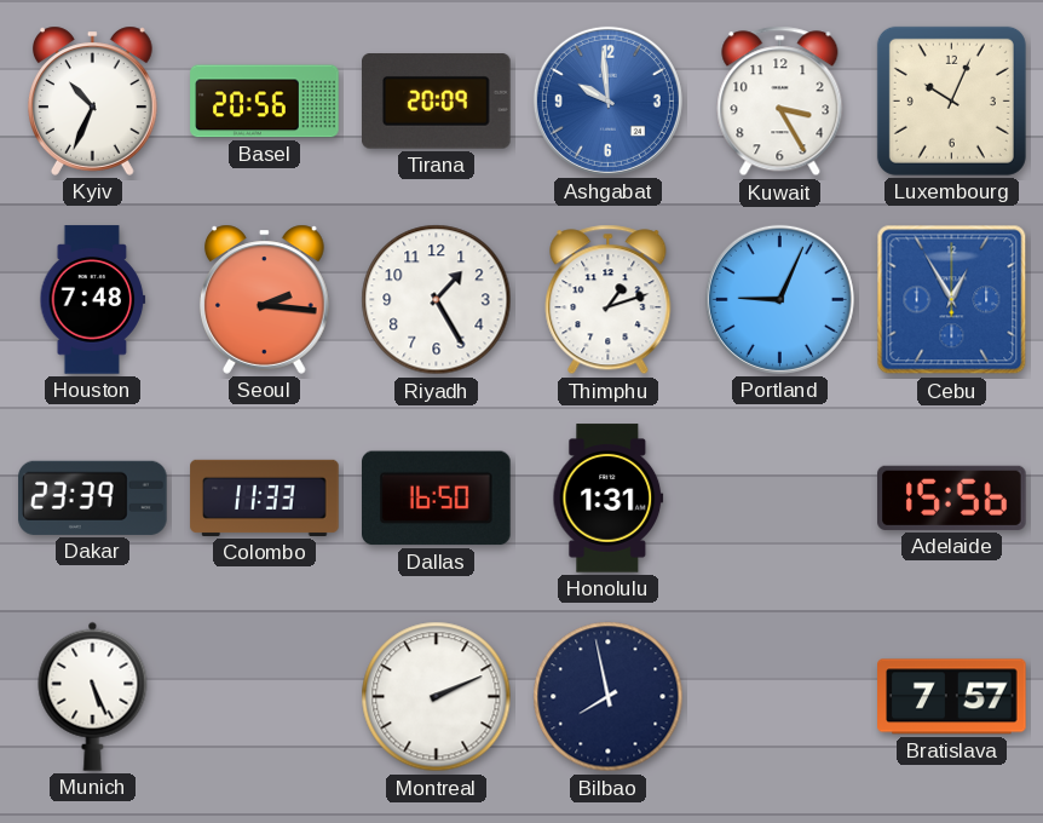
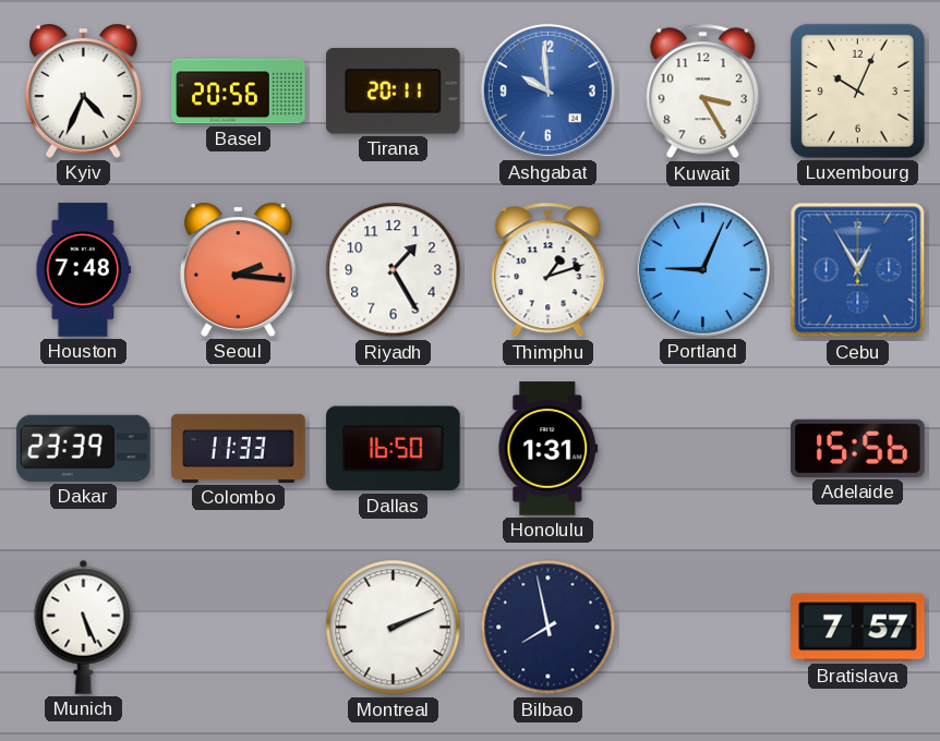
Kyiv: 10:34 -> 4:34
Tirana: 20:09 -> 20:11
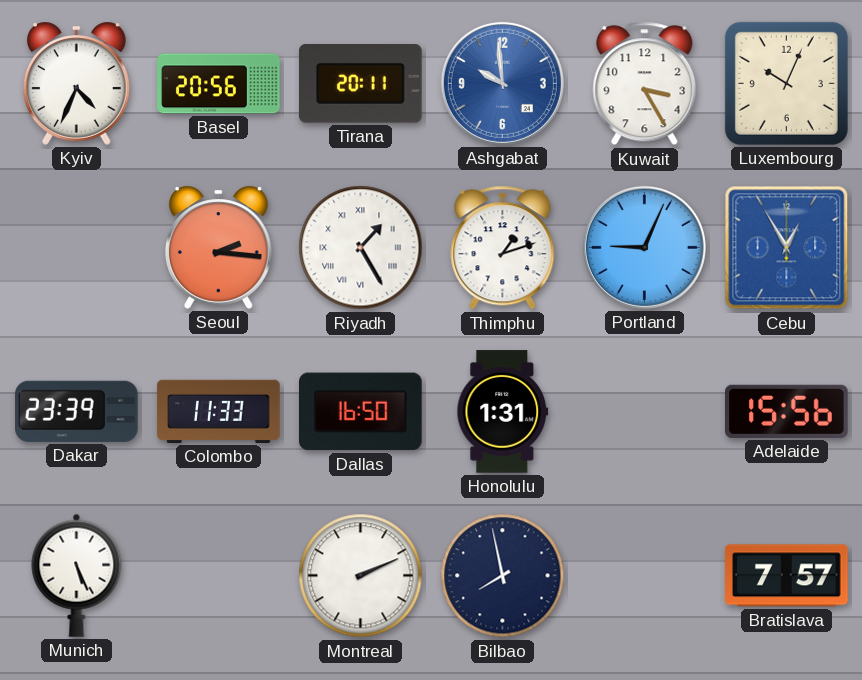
Houston: 7:48 -> none
Riyadh numerals: Arabic -> Roman
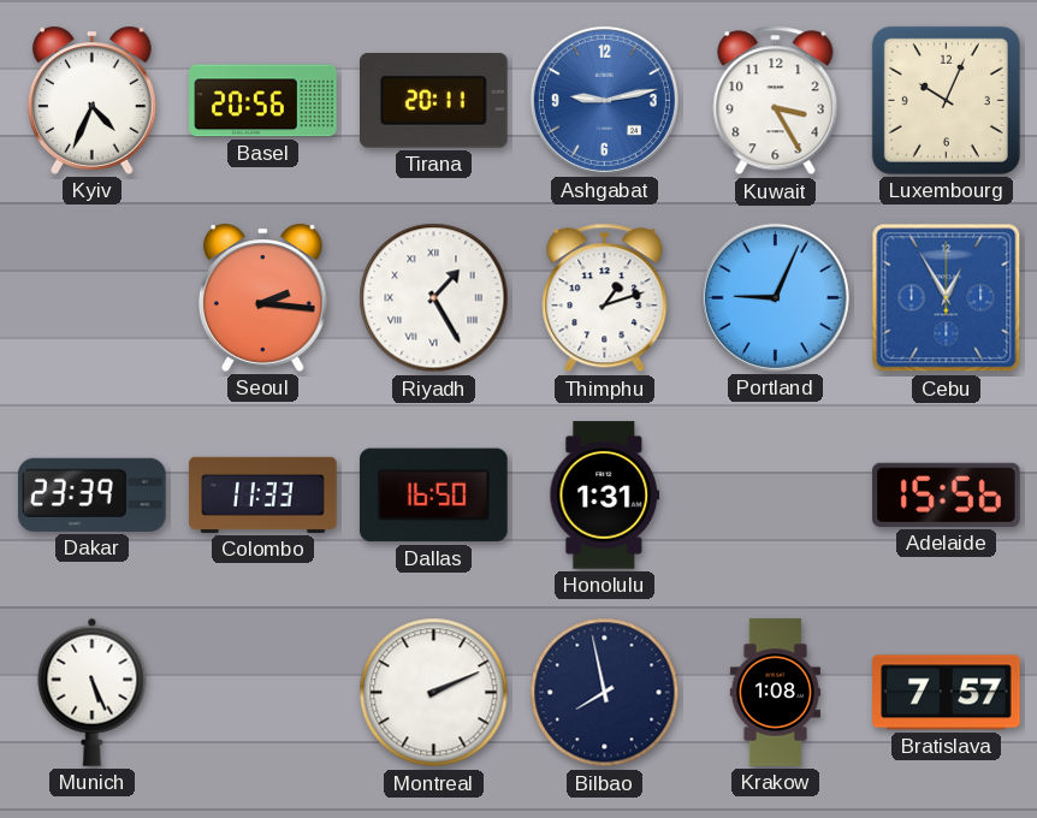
Ashgabat: 9:59 -> 9:13
Krakow: none -> 1:08
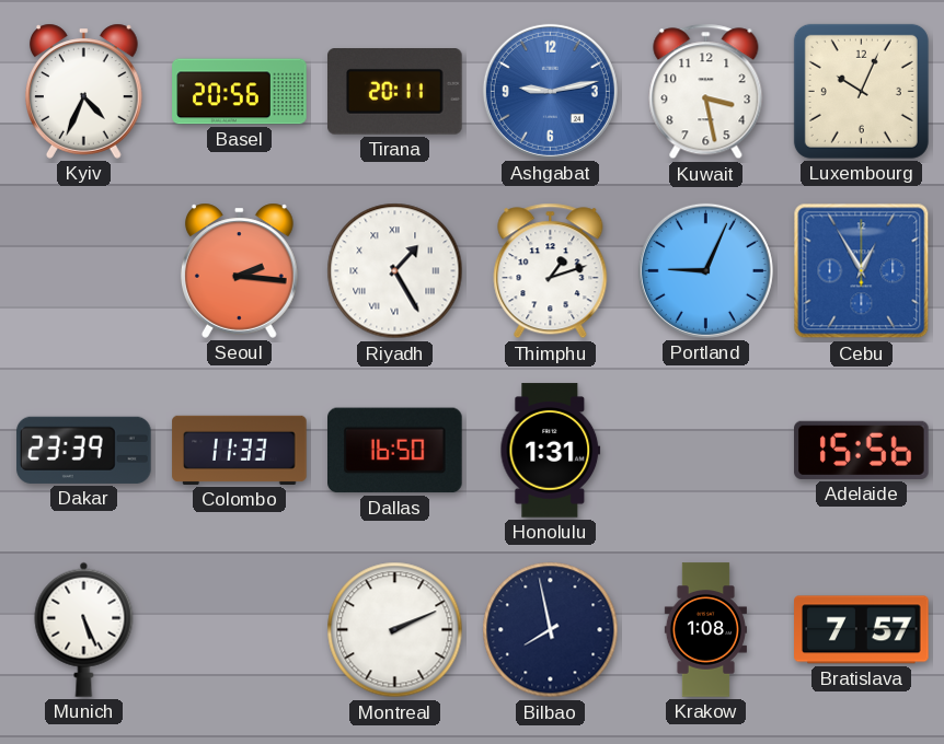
Kuwait: 3:25 -> 3:28
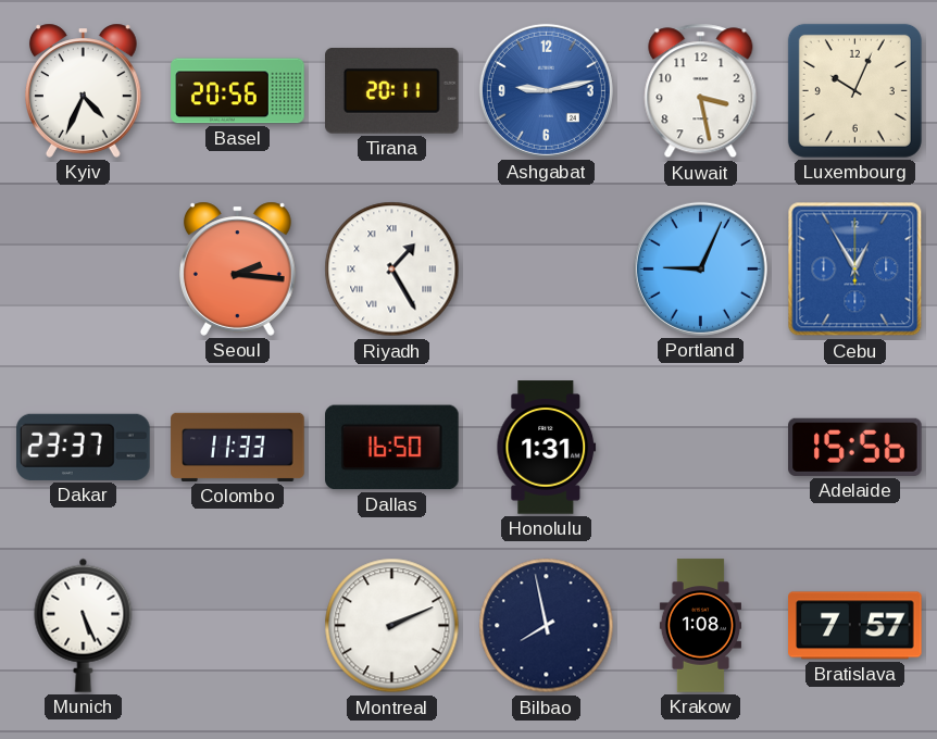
Thimphu: 1:12 -> none
Dakar: 23:39 -> 23:37
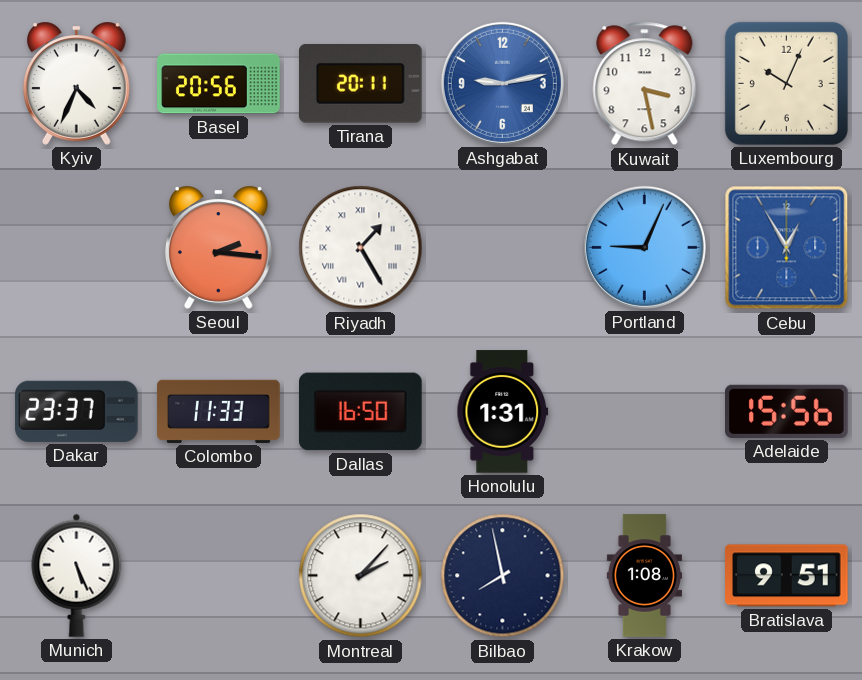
Montreal: 2:11 -> 2:07
Bratislava: 7:57 -> 9:51
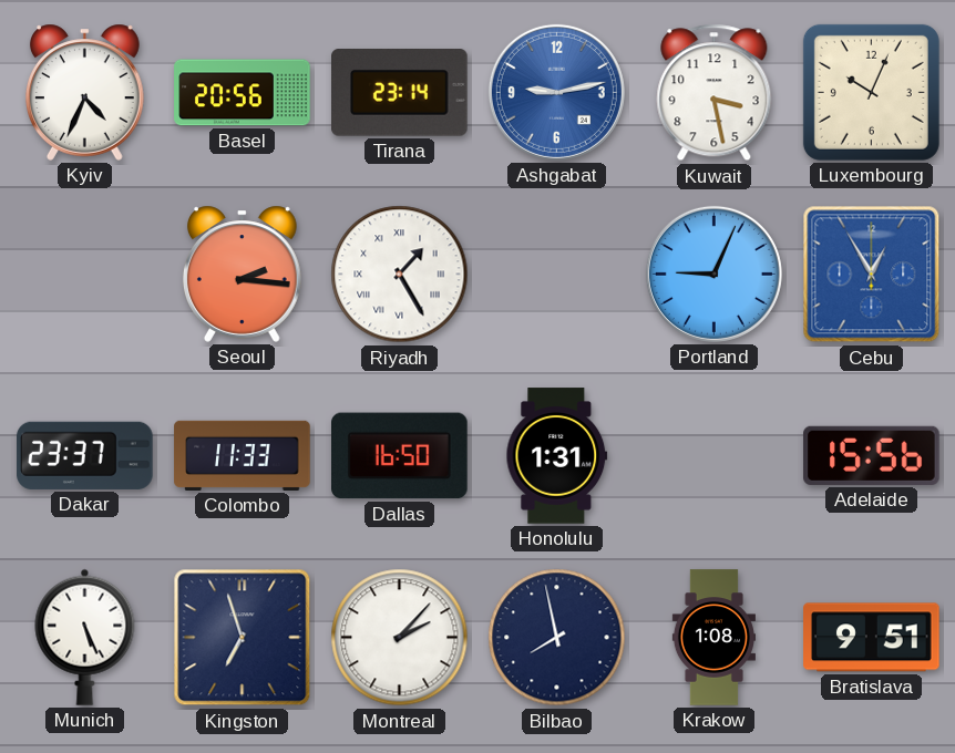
Tirana: 20:11 -> 23:14
Kingston: none -> 6:57
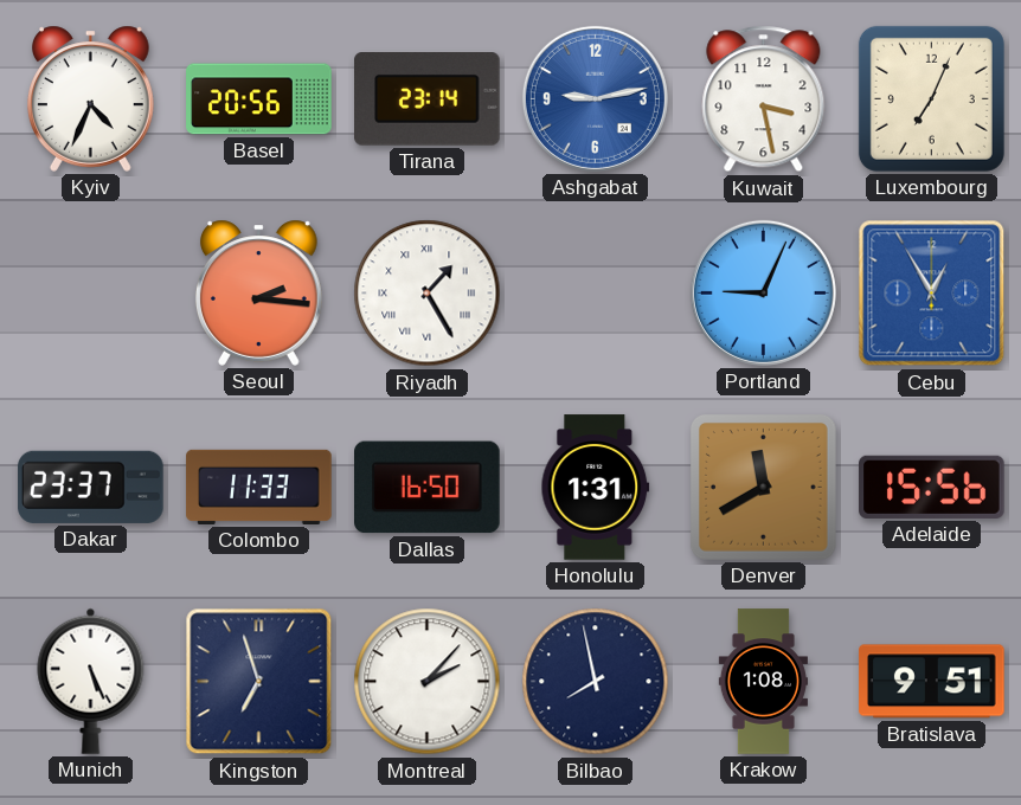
Luxembourg: 10:04 -> 7:04
Denver: none -> 11:40
